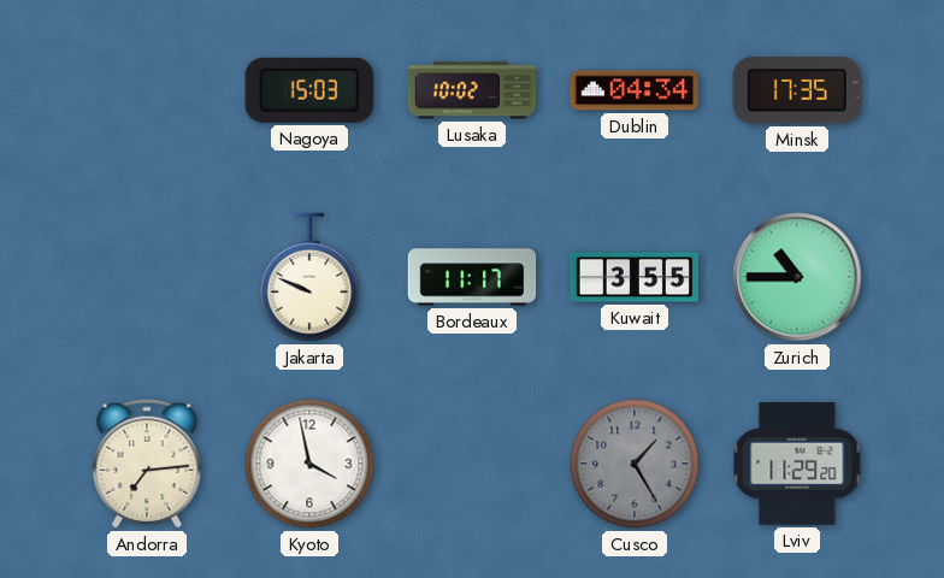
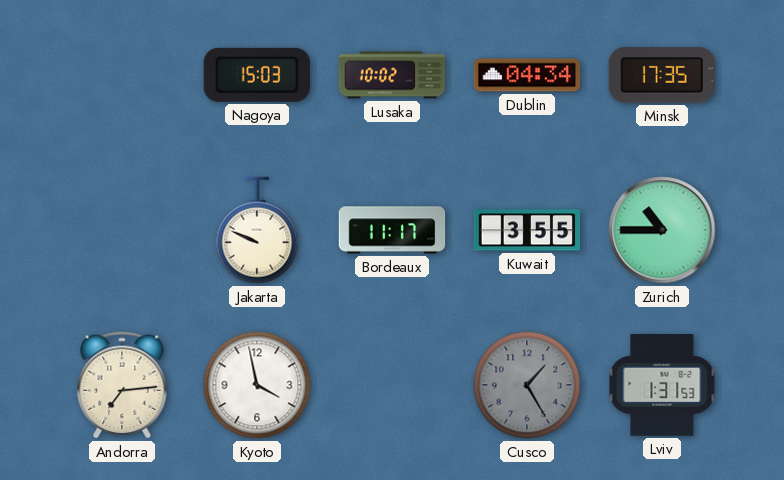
Lviv: 11:29 -> 1:31
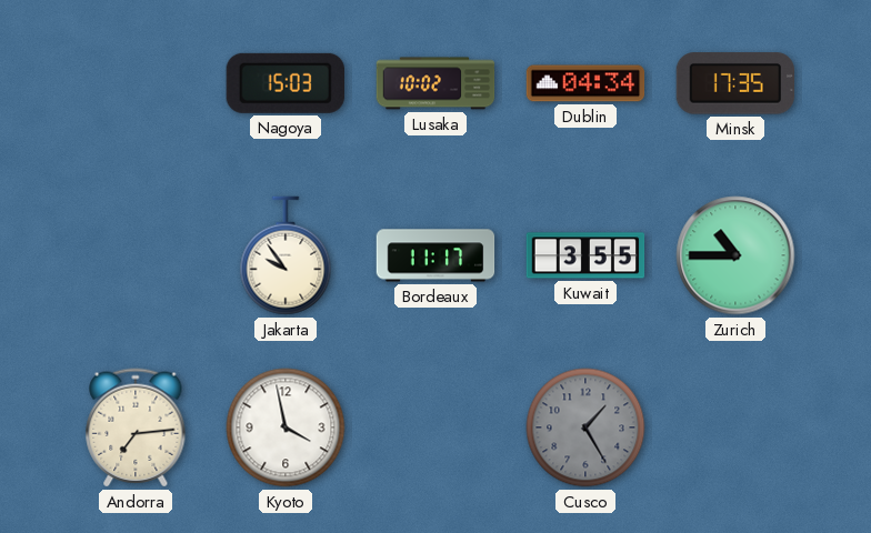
Jakarta: 9:49 -> 9:54
Lviv: 1:31 -> none
